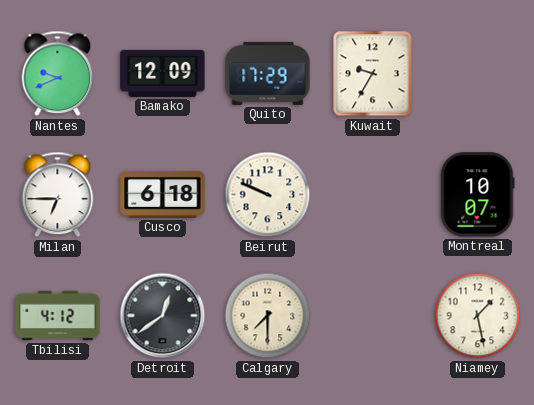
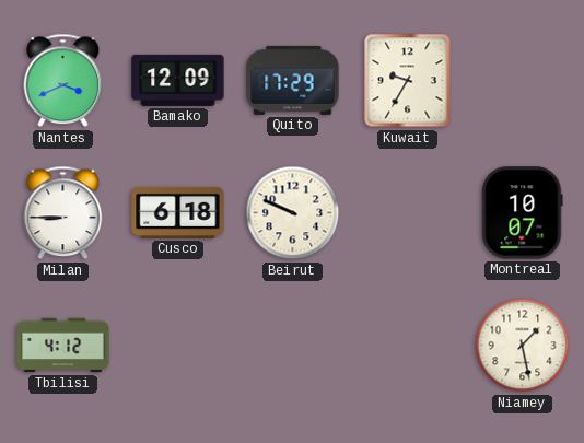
Nantes: 9:41 -> 3:41
Milan: 6:45 -> 8:45
Detroit: 12:39 -> none
Calgary: 7:30 -> none
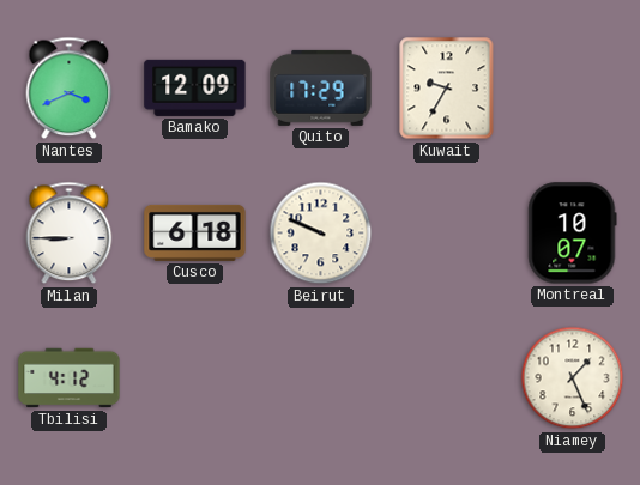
Niamey: 1:28 -> 1:26
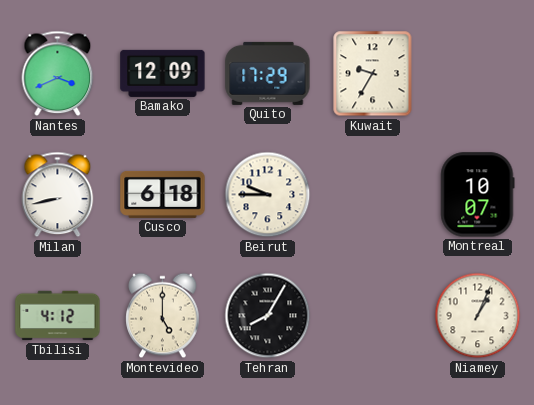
Milan: 8:45 -> 8:43
Beirut: 9:49 -> 9:45
Montevideo: none -> 5:00
Tehran: none -> 8:05
Niamey: 1:26 -> 1:04
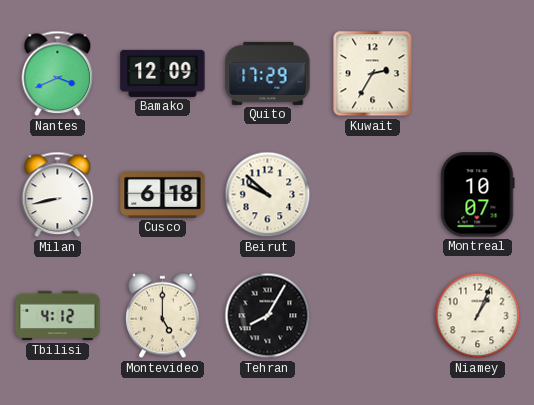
Kuwait: 9:35 -> 2:35
Beirut: 9:45 -> 9:52
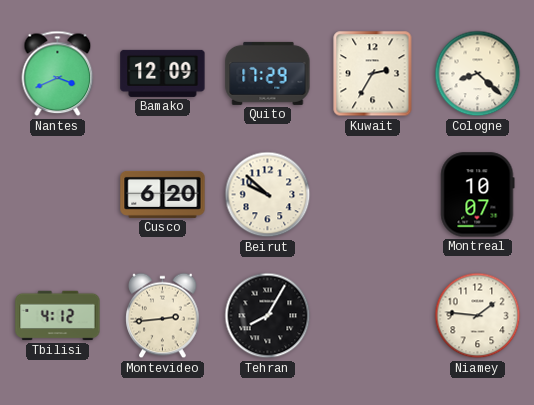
Cologne: none -> 8:22
Milan: 8:43 -> none
Cusco: 6:18 -> 6:20
Montevideo: 5:00 -> 2:44
Niamey: 1:04 -> 1:46
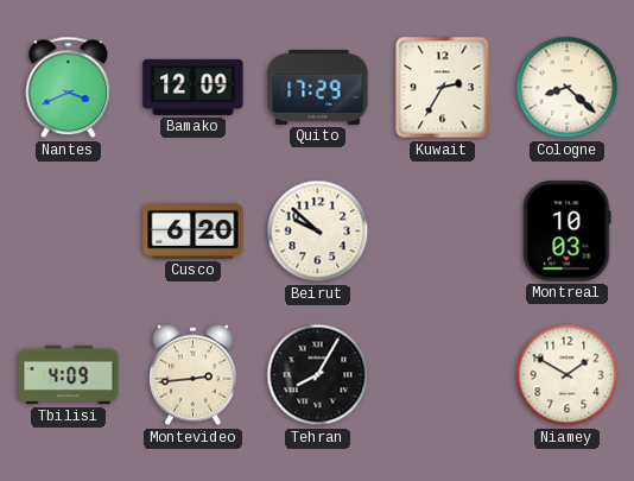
Montreal: 10:07 -> 10:03
Tbilisi: 4:12 -> 4:09
Niamey: 1:46 -> 1:50
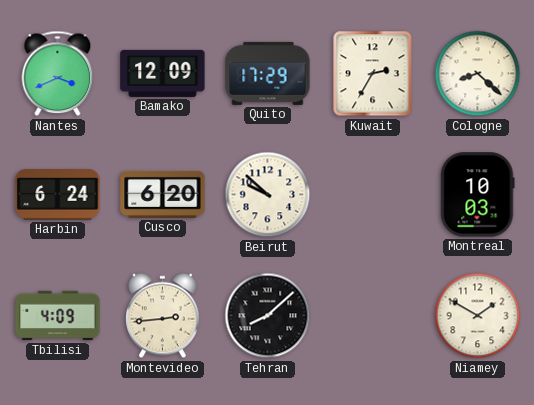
Harbin: none -> 6:24
Tehran: 8:05 -> 8:08
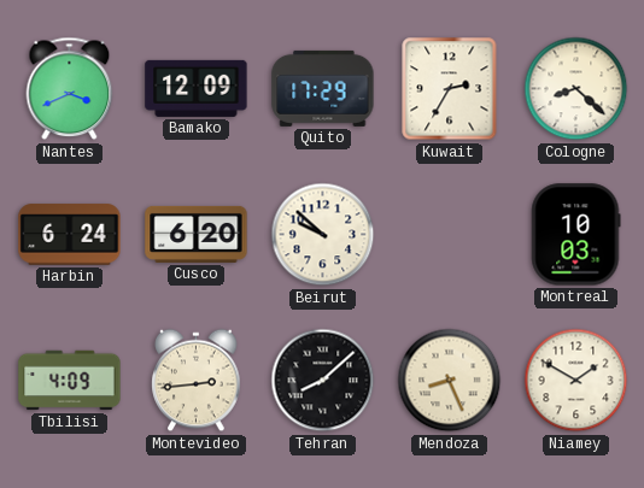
Mendoza: none -> 8:26
